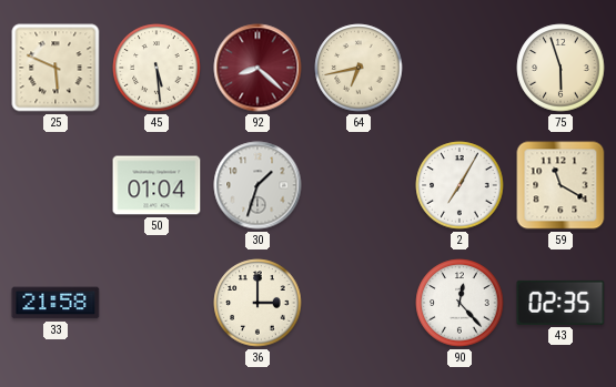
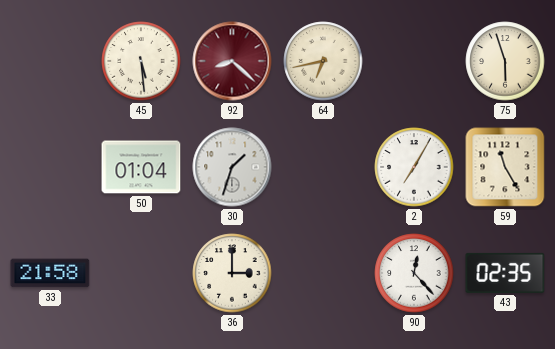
25: 5:49 -> none
59: 11:20 -> 11:25
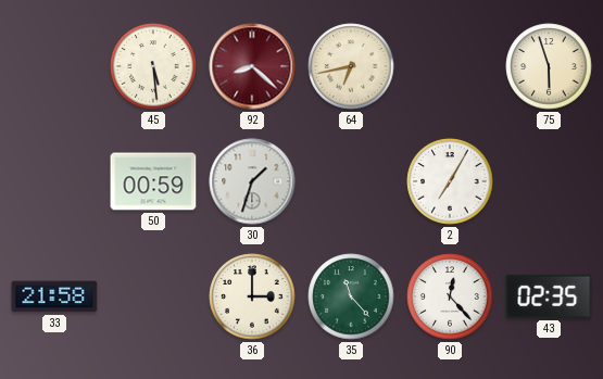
50: 01:04 -> 00:59
59: 11:25 -> none
35: none -> 11:23
